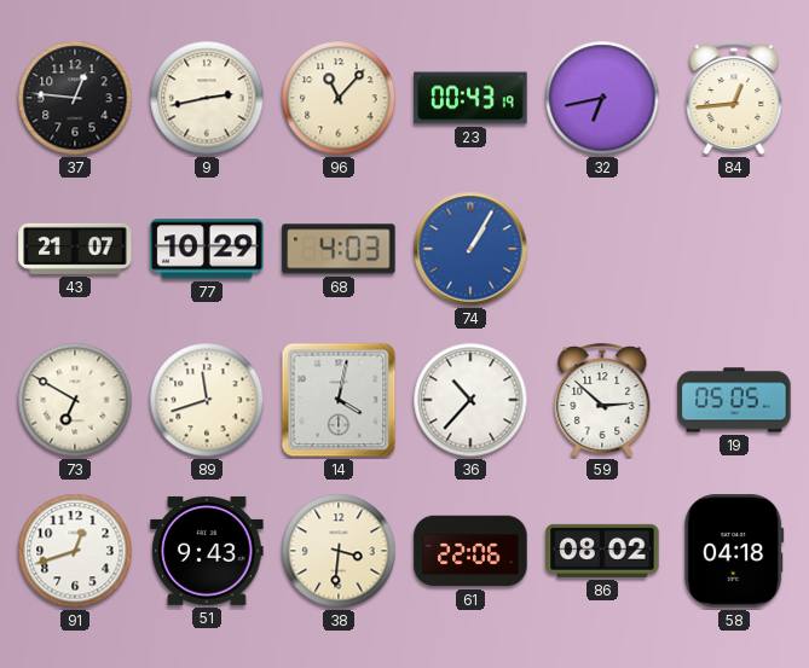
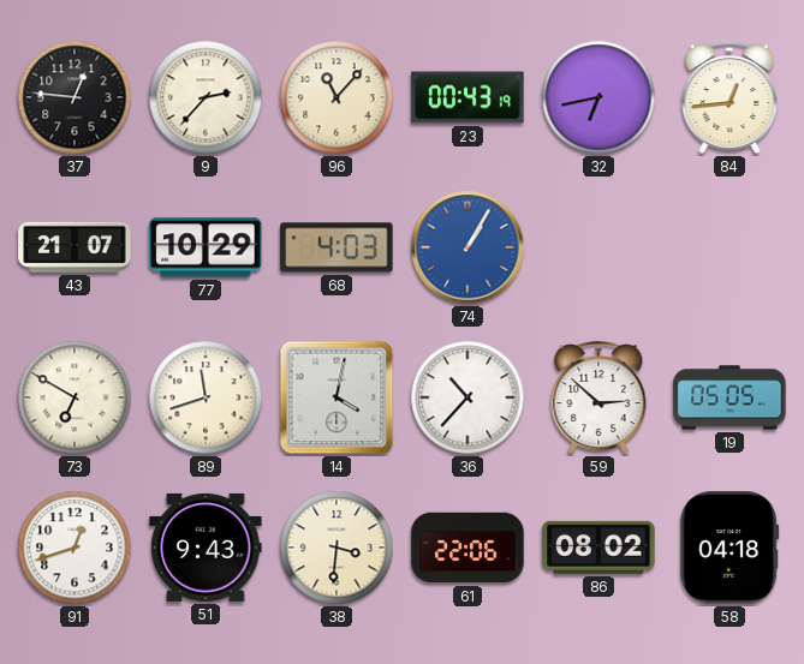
9: 2:43 -> 2:37
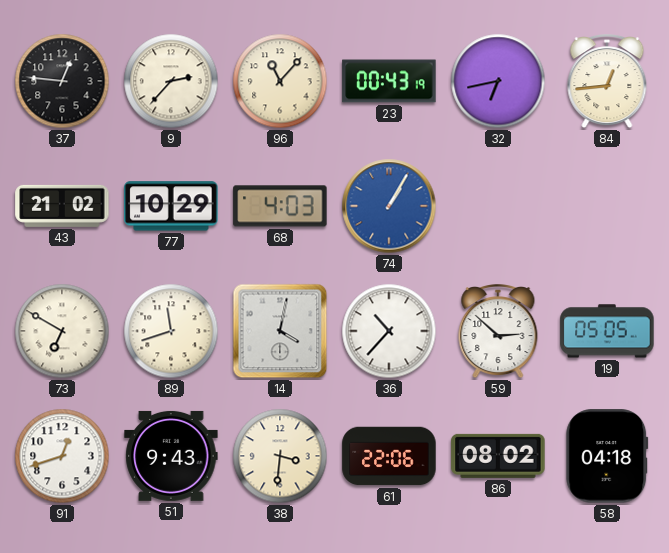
43: 21:07 -> 21:02
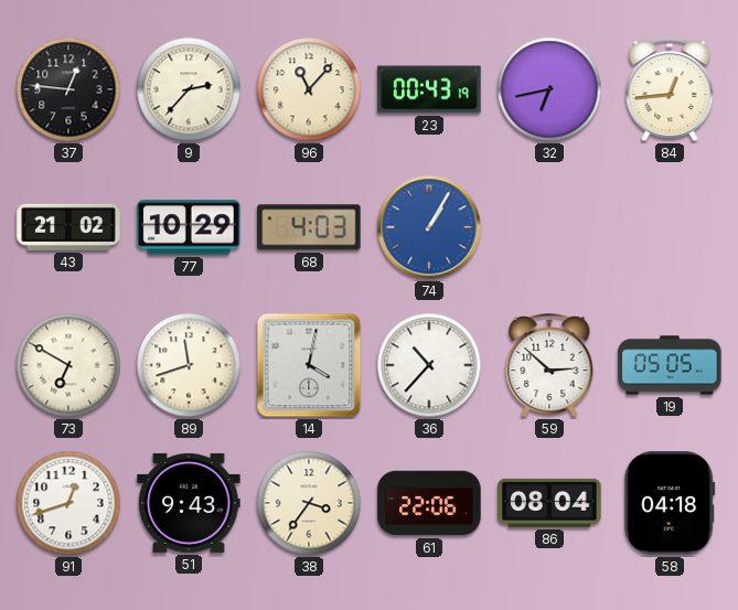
38: 3:31 -> 3:36
86: 08:02 -> 08:04
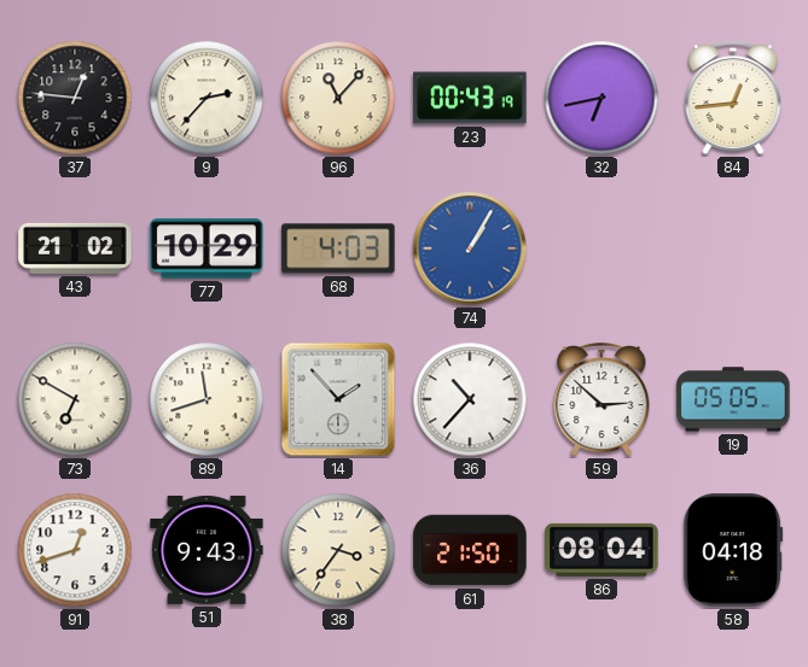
14: 4:02 -> 1:53
61: 22:06 -> 21:50
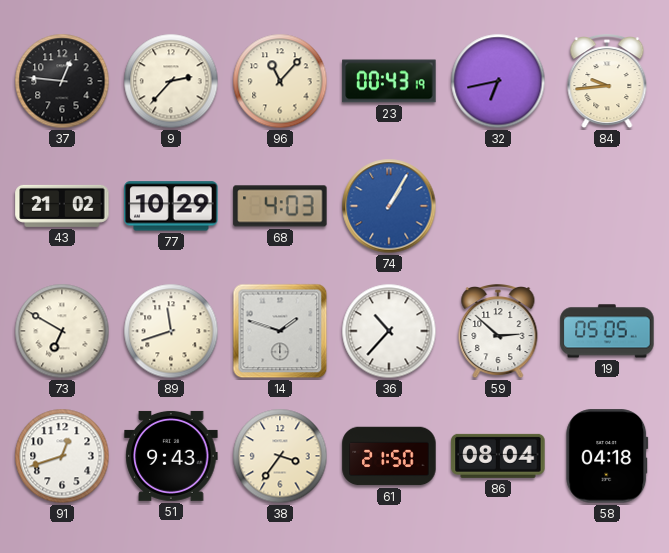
84: 12:44 -> 9:44
14: 1:53 -> 1:48
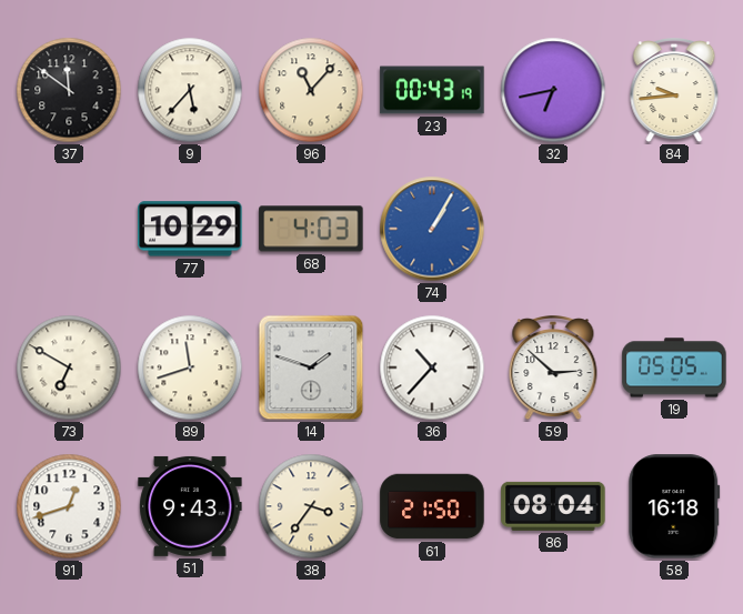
37: 12:46 -> 11:51
9: 2:37 -> 5:37
43: 21:02 -> none
58: 04:18 -> 16:18
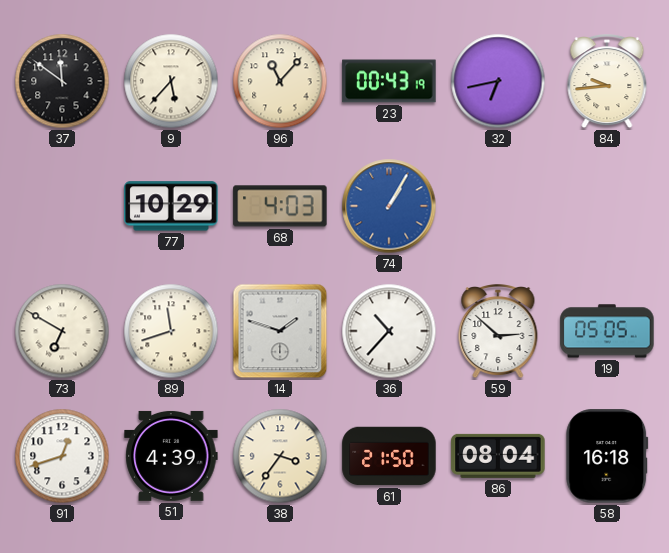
51: 9:43 -> 4:39
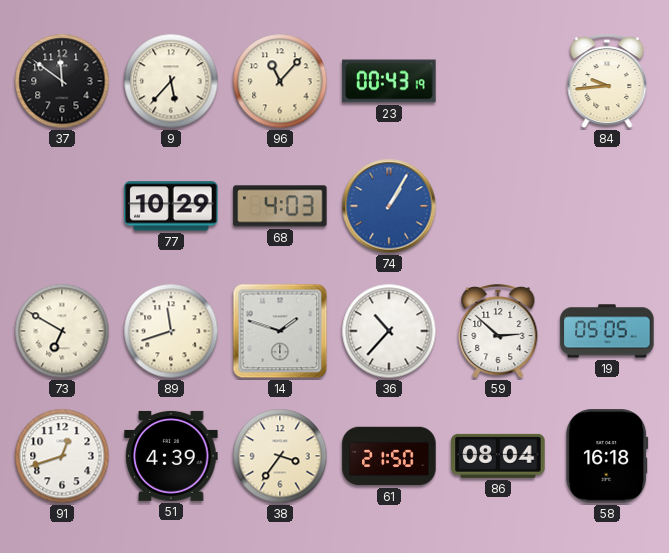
32: 6:43 -> none
